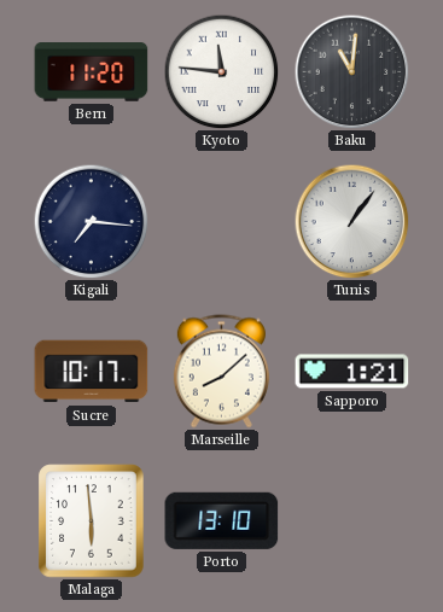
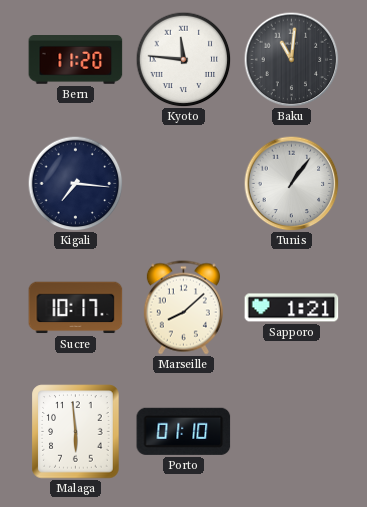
Porto: 13:10 -> 01:10
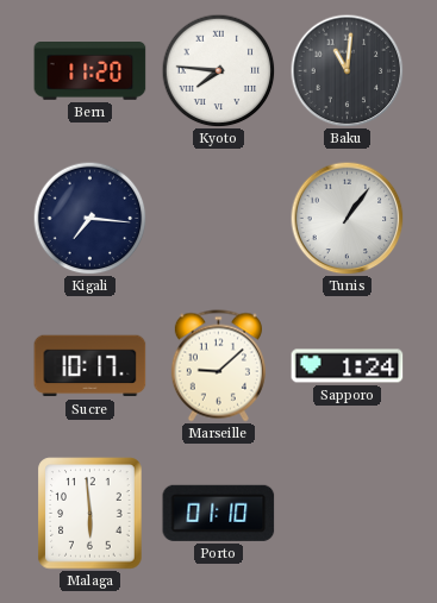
Kyoto: 11:46 -> 7:46
Marseille: 8:08 -> 9:08
Sapporo: 1:21 -> 1:24
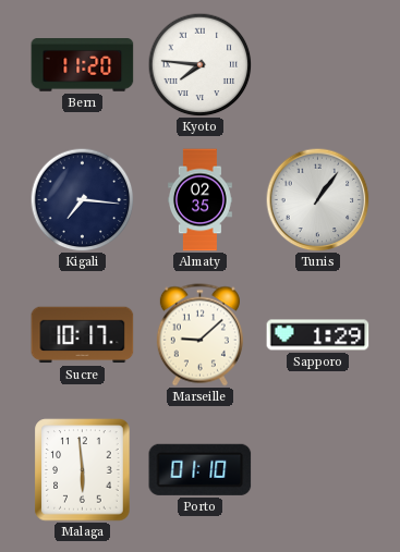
Baku: 11:01 -> none
Almaty: none -> 02:35
Sapporo: 1:24 -> 1:29
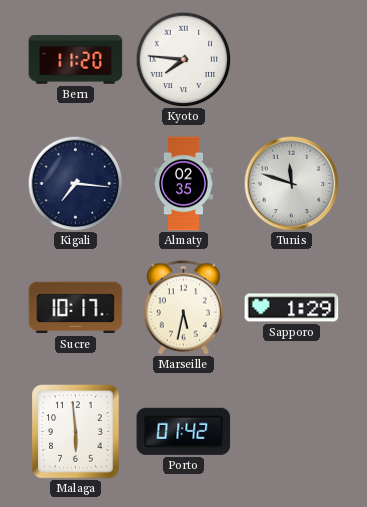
Tunis: 1:06 -> 11:48
Marseille: 9:08 -> 5:32
Porto: 01:10 -> 01:42
